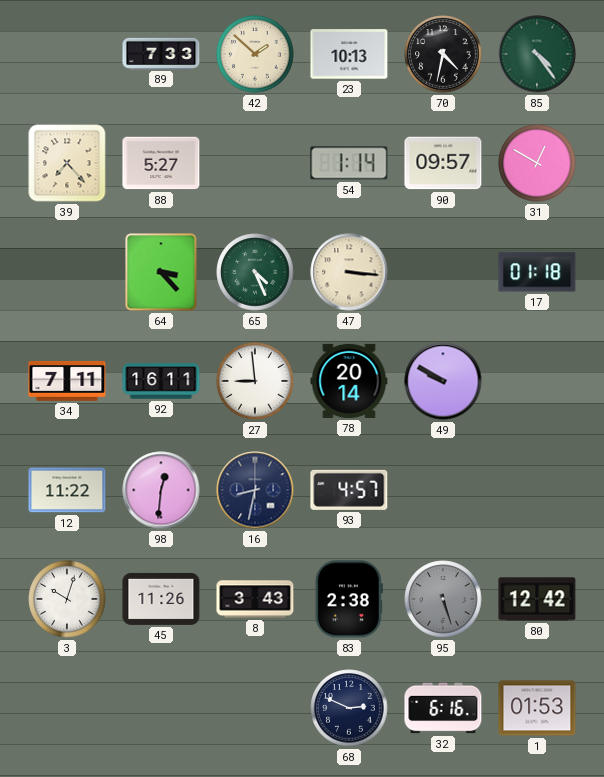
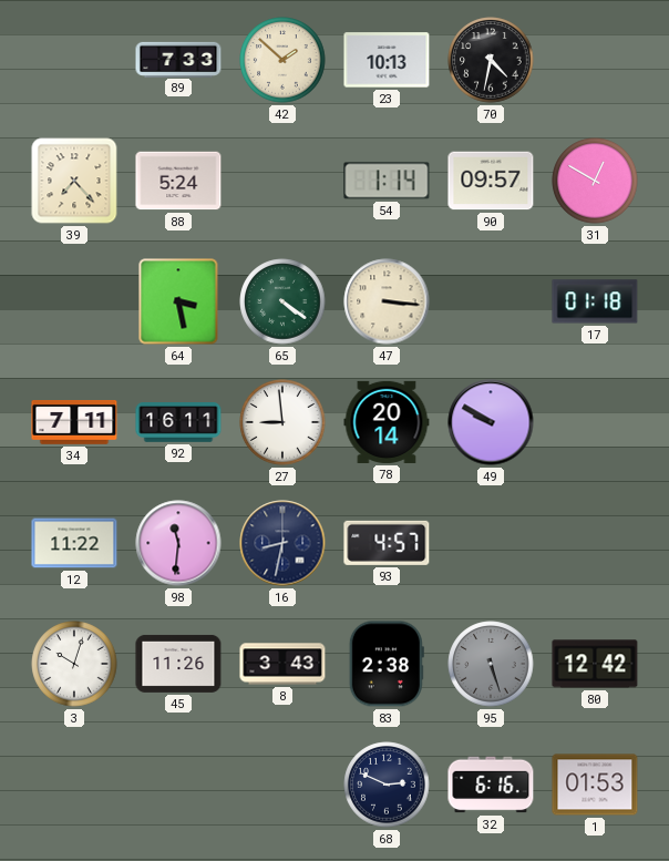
85: 4:24 -> none
88: 5:27 -> 5:24
64: 3:23 -> 3:28
65: 4:26 -> 4:21
98: 12:31 -> 11:31
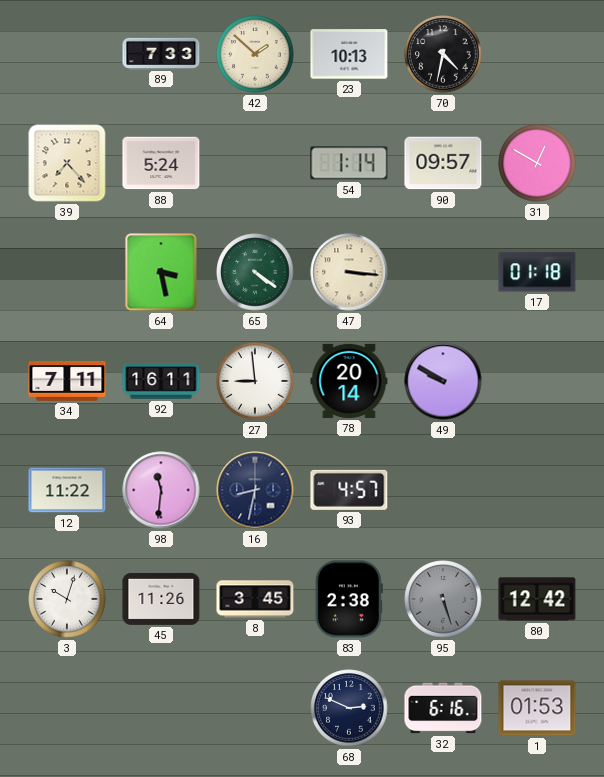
8: 3:43 -> 3:45
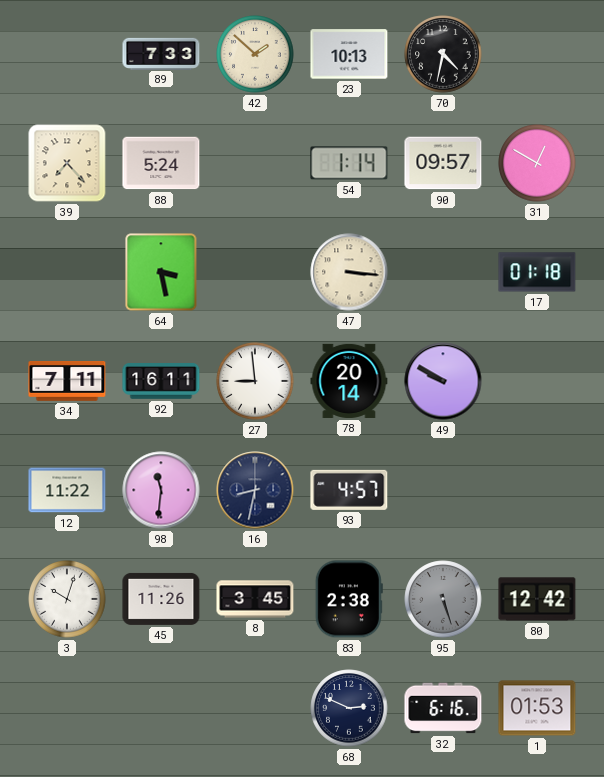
65: 4:21 -> none
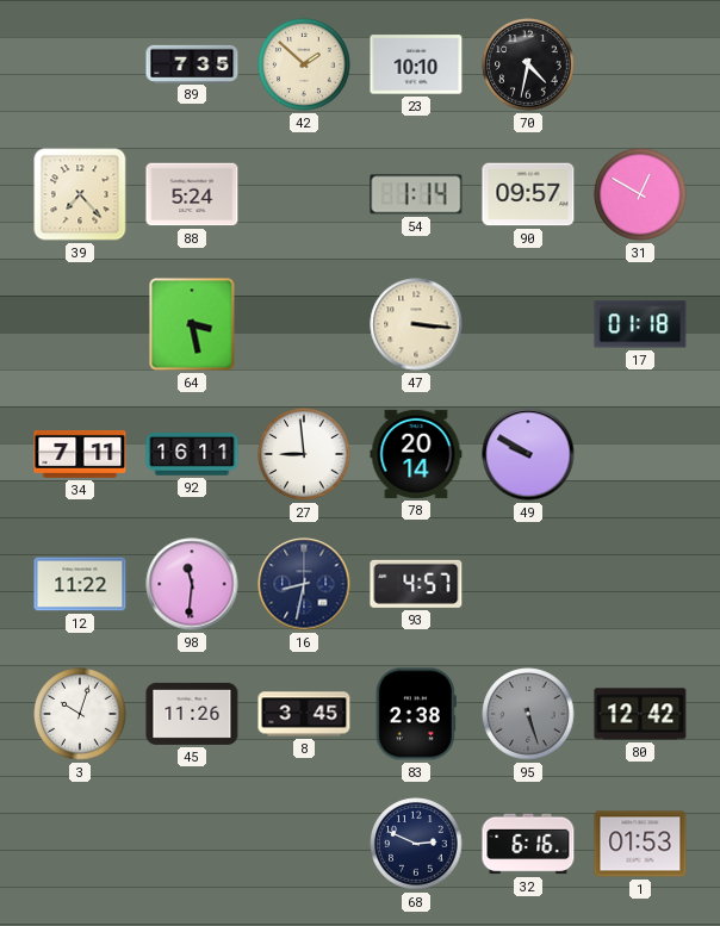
89: 7:33 -> 7:35
23: 10:13 -> 10:10
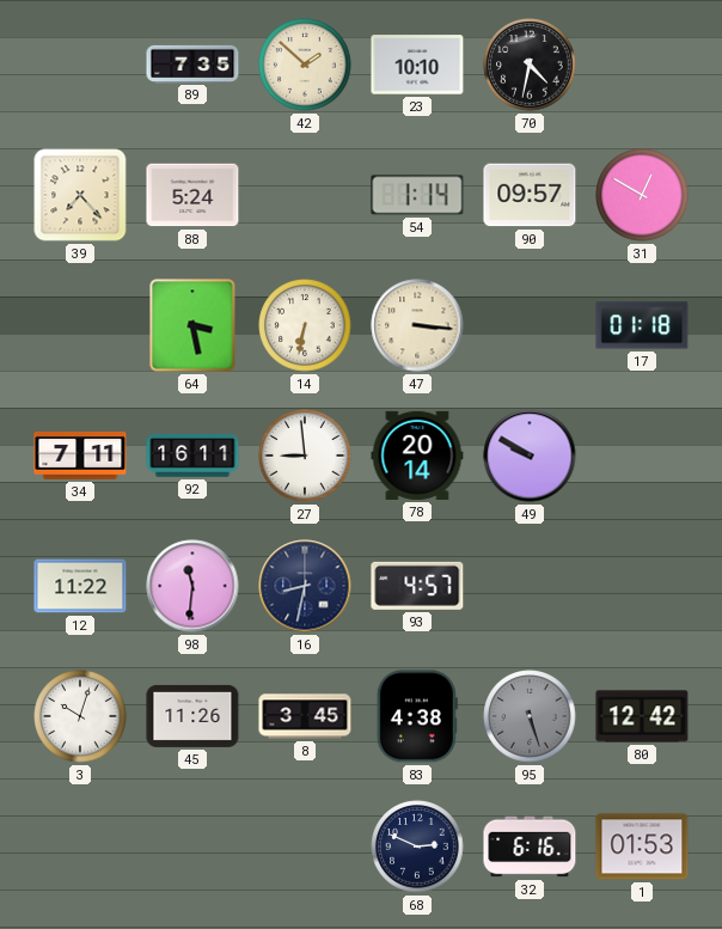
14: none -> 6:32
83: 2:38 -> 4:38
